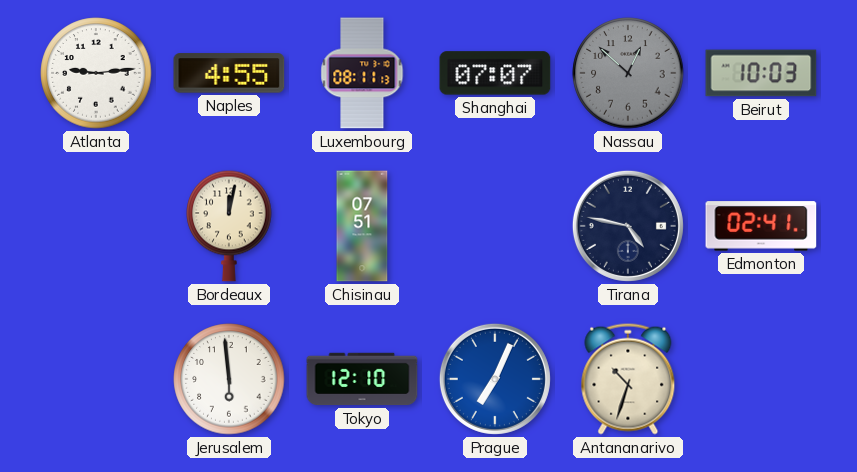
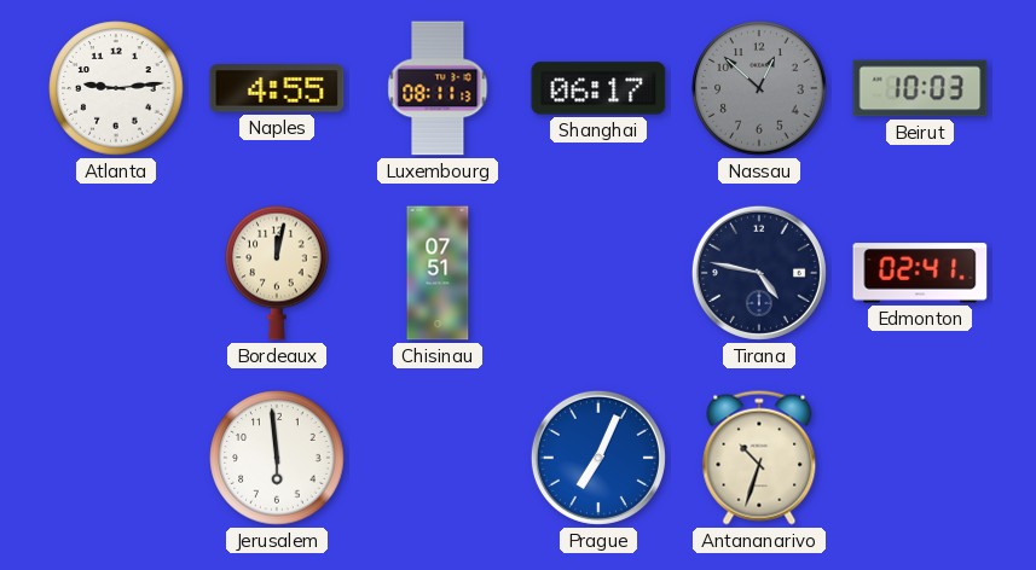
Shanghai: 07:07 -> 06:17
Tokyo: 12:10 -> none
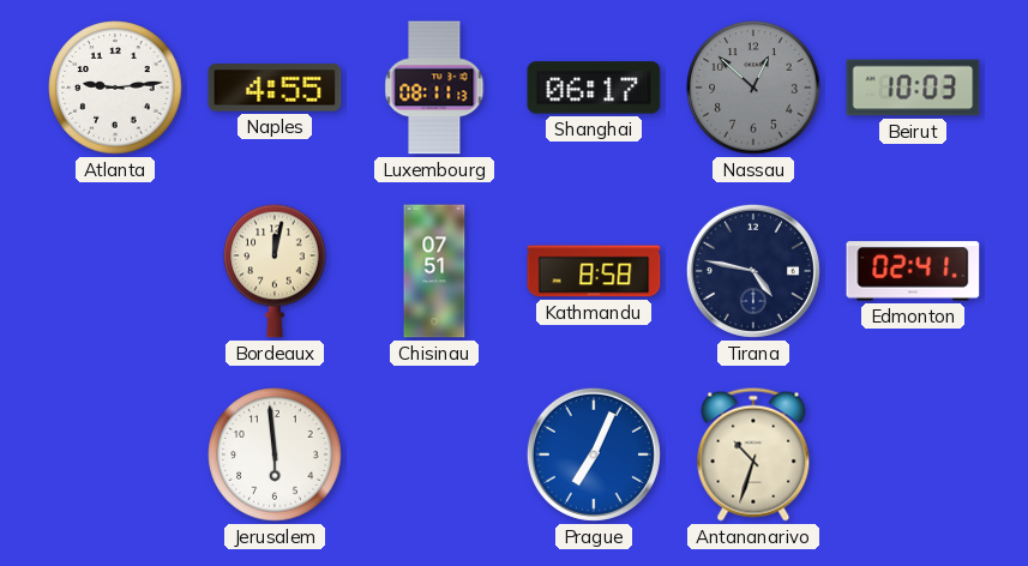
Kathmandu: none -> 8:58
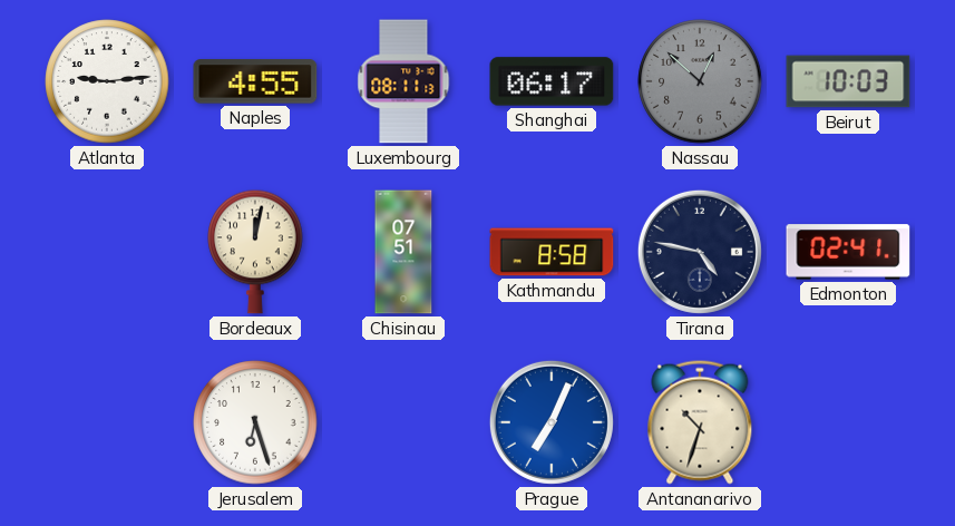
Jerusalem: 5:59 -> 6:27
